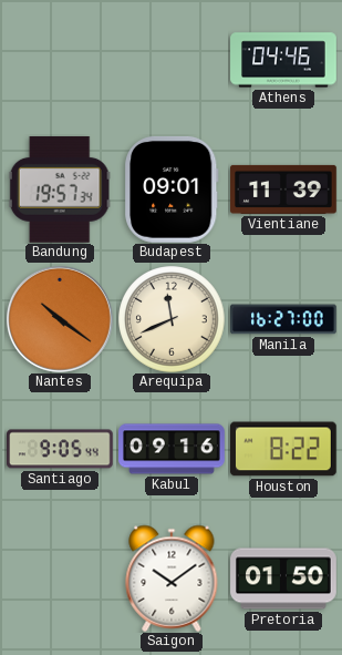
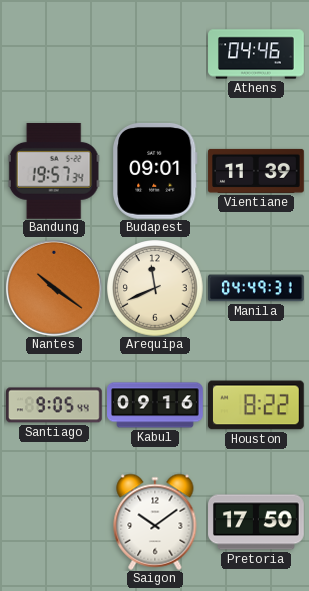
Manila: 16:27 -> 04:49
Pretoria: 01:50 -> 17:50
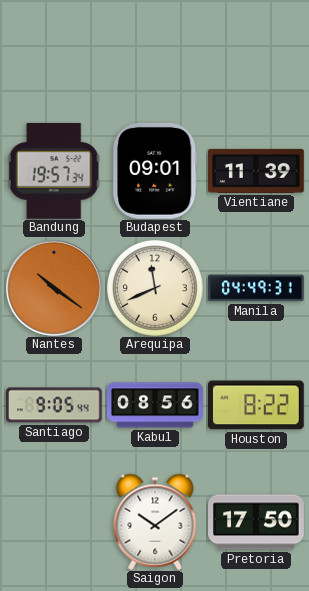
Athens: 04:46 -> none
Kabul: 09:16 -> 08:56
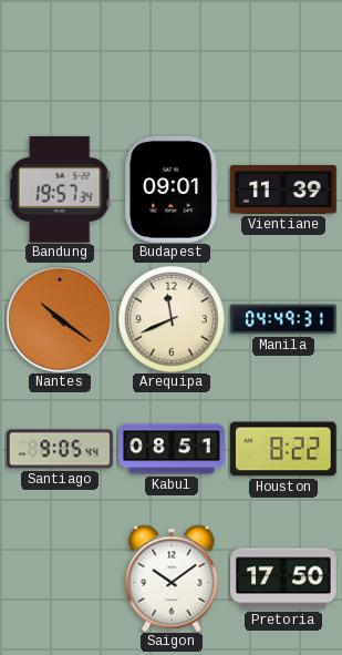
Kabul: 08:56 -> 08:51
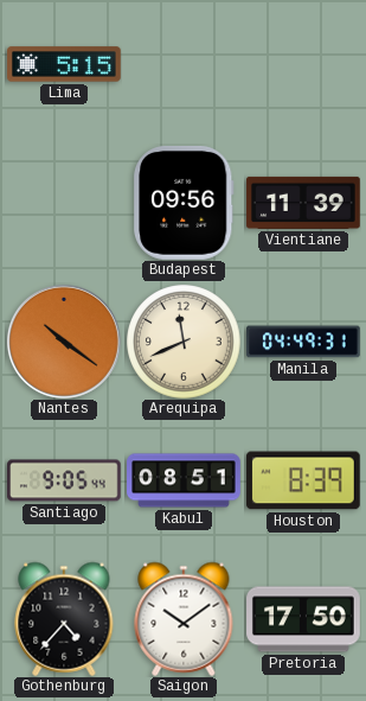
Lima: none -> 5:15
Bandung: 19:57 -> none
Budapest: 09:01 -> 09:56
Houston: 8:22 -> 8:39
Gothenburg: none -> 4:37
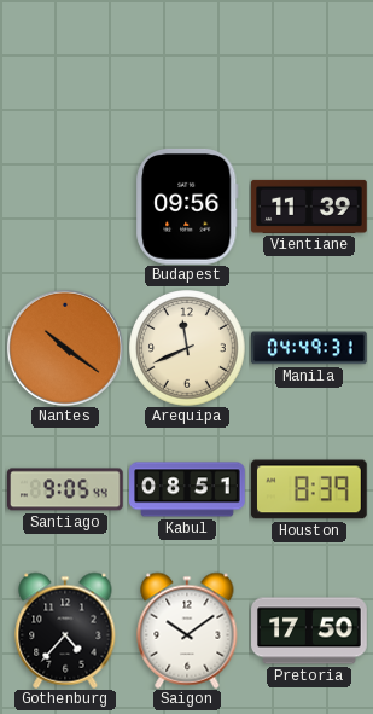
Lima: 5:15 -> none
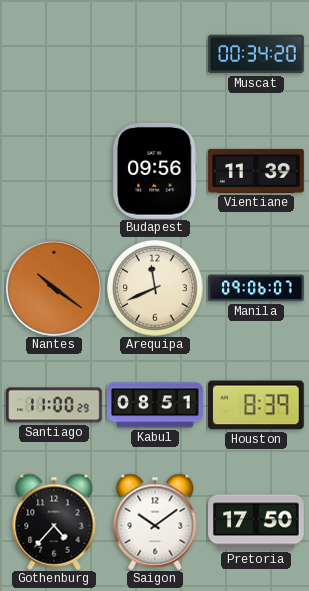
Muscat: none -> 00:34
Manila: 04:49 -> 09:06
Santiago: 9:05 -> 11:00
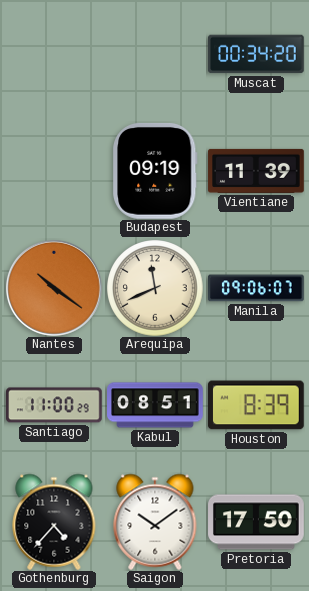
Budapest: 09:56 -> 09:19
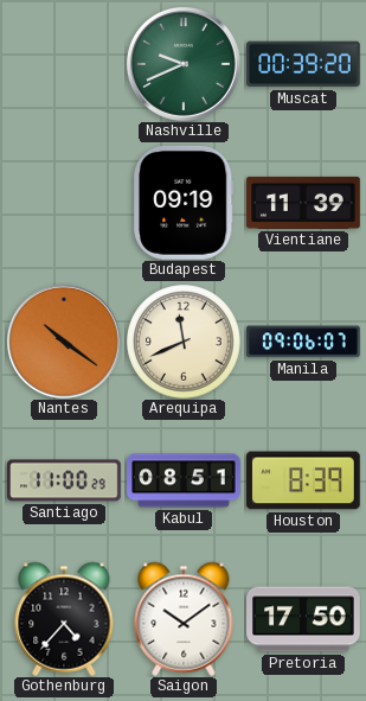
Nashville: none -> 9:41
Muscat: 00:34 -> 00:39
